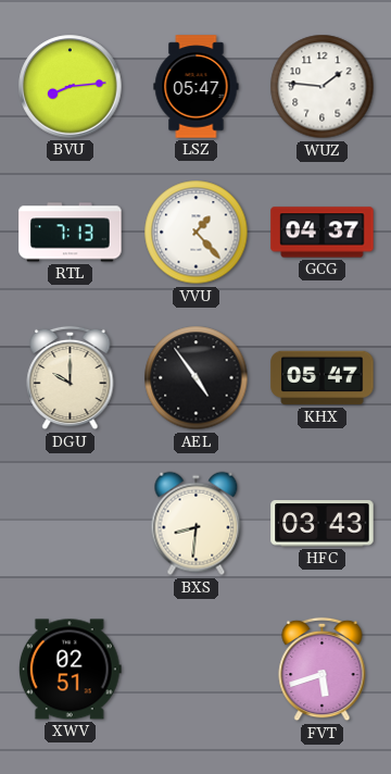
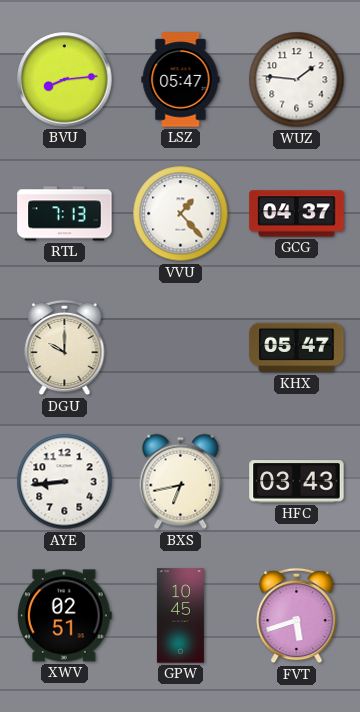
AEL: 4:54 -> none
AYE: none -> 8:44
BXS: 8:31 -> 6:43
GPW: none -> 10:45
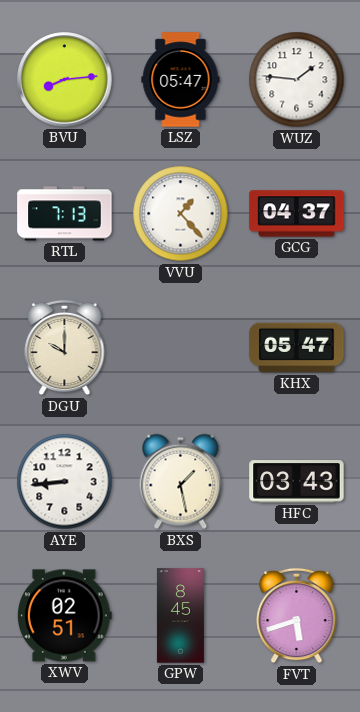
BXS: 6:43 -> 1:28
GPW: 10:45 -> 8:45
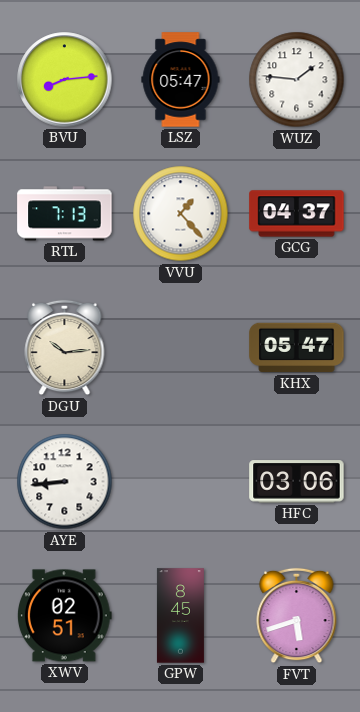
DGU: 10:00 -> 10:14
BXS: 1:28 -> none
HFC: 03:43 -> 03:06
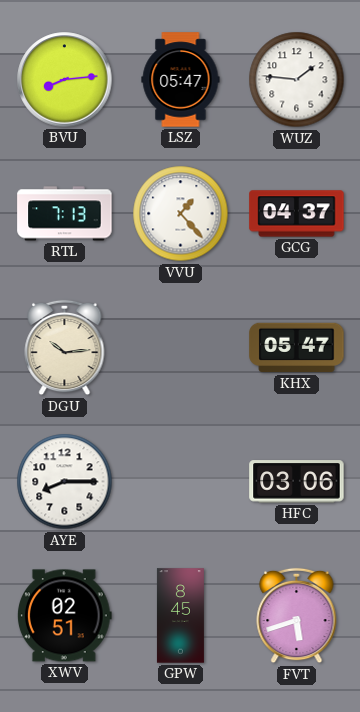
AYE: 8:44 -> 8:15
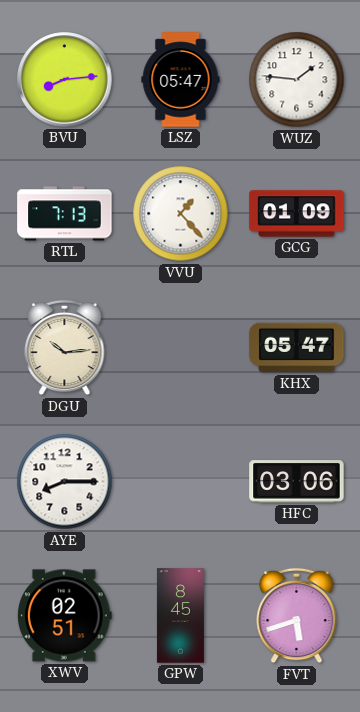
GCG: 04:37 -> 01:09
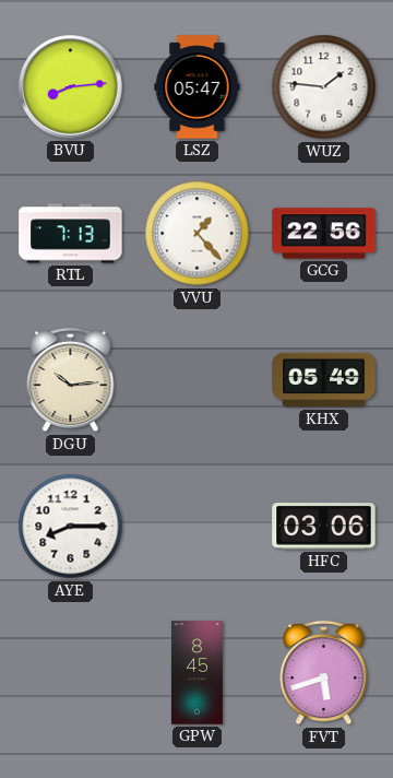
GCG: 01:09 -> 22:56
KHX: 05:47 -> 05:49
XWV: 02:51 -> none
